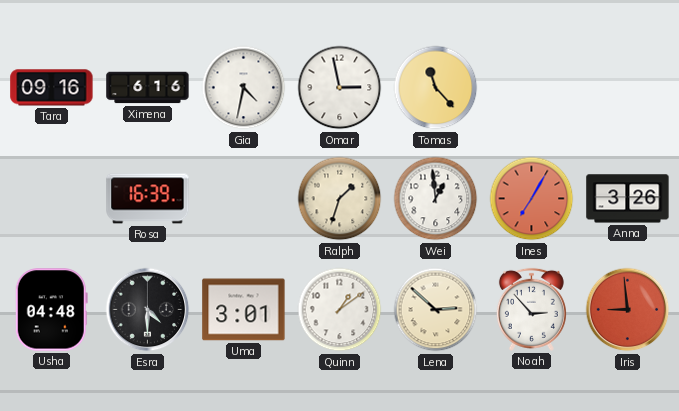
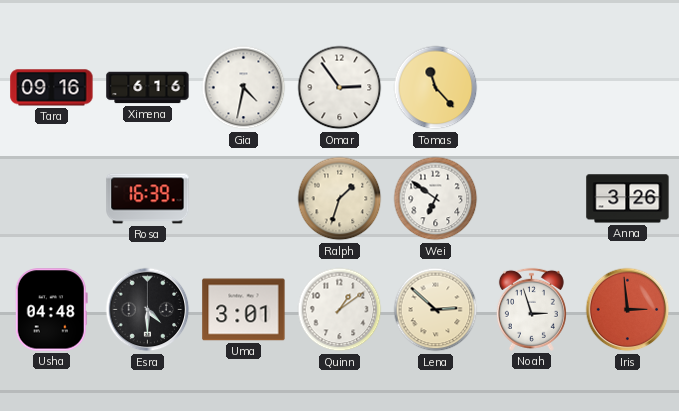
Omar: 2:58 -> 2:54
Wei: 12:59 -> 6:51
Ines: 7:05 -> none
Noah: 2:53 -> 2:57
Iris: 8:59 -> 2:59
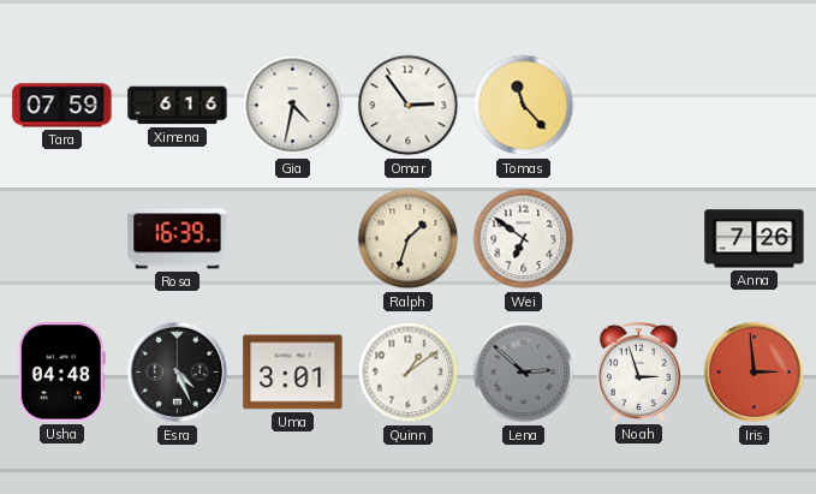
Tara: 09:16 -> 07:59
Anna: 3:26 -> 7:26
Esra: 4:30 -> 4:26
Lena dial: cream -> grey
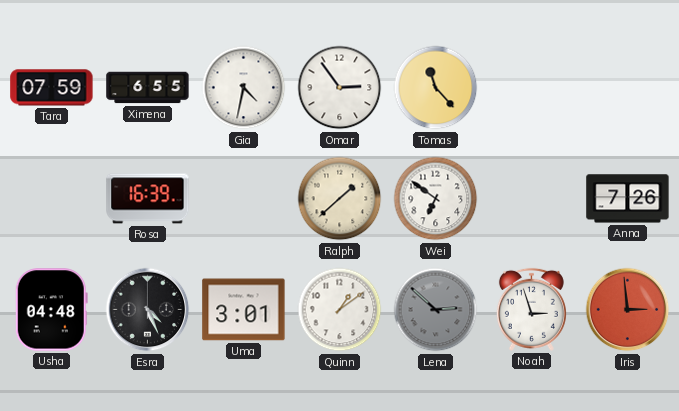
Ximena: 6:16 -> 6:55
Ralph: 1:33 -> 1:38
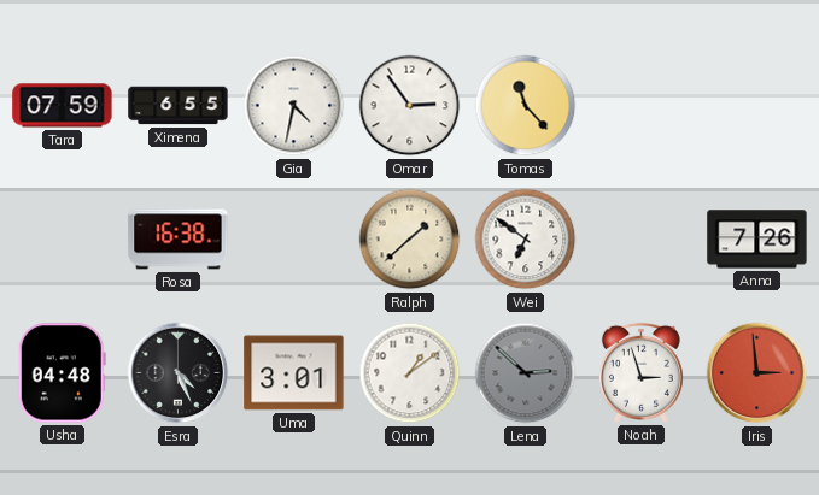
Rosa: 16:39 -> 16:38
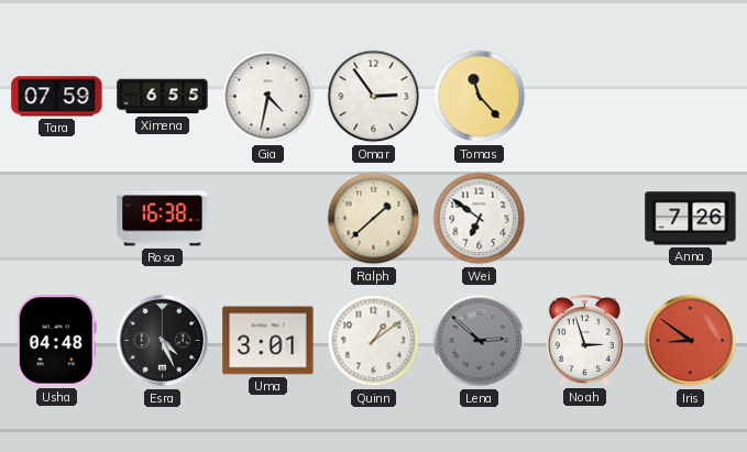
Iris: 2:59 -> 8:51
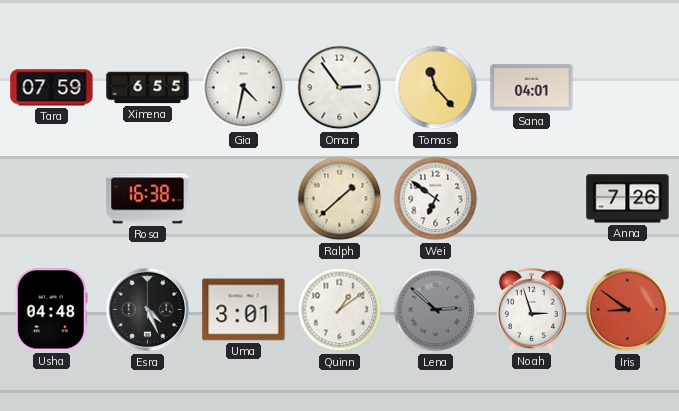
Sana: none -> 04:01
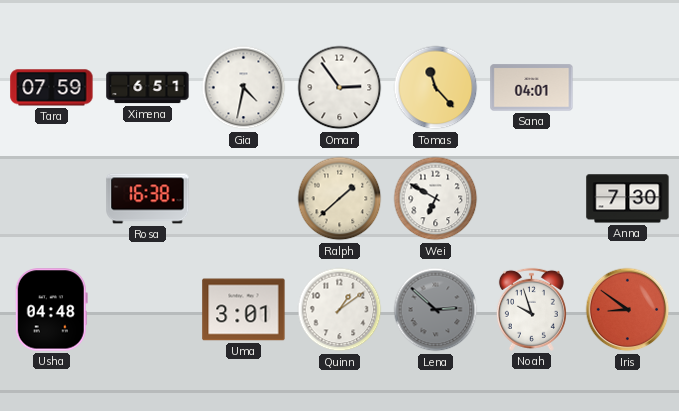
Ximena: 6:55 -> 6:51
Wei: 6:51 -> 6:50
Anna: 7:26 -> 7:30
Esra: 4:26 -> none
Noah: 2:57 -> 9:57
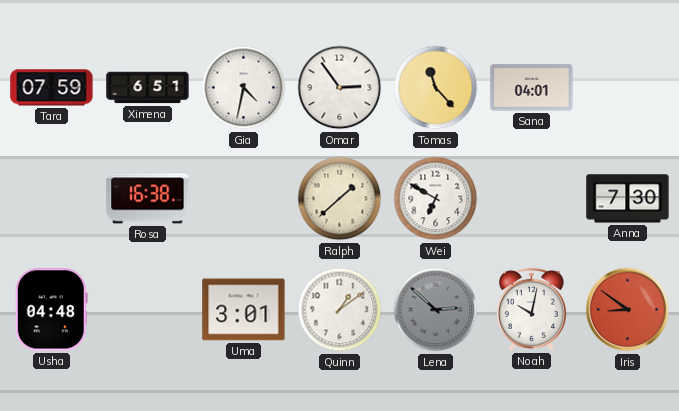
Noah: 9:57 -> 10:02
